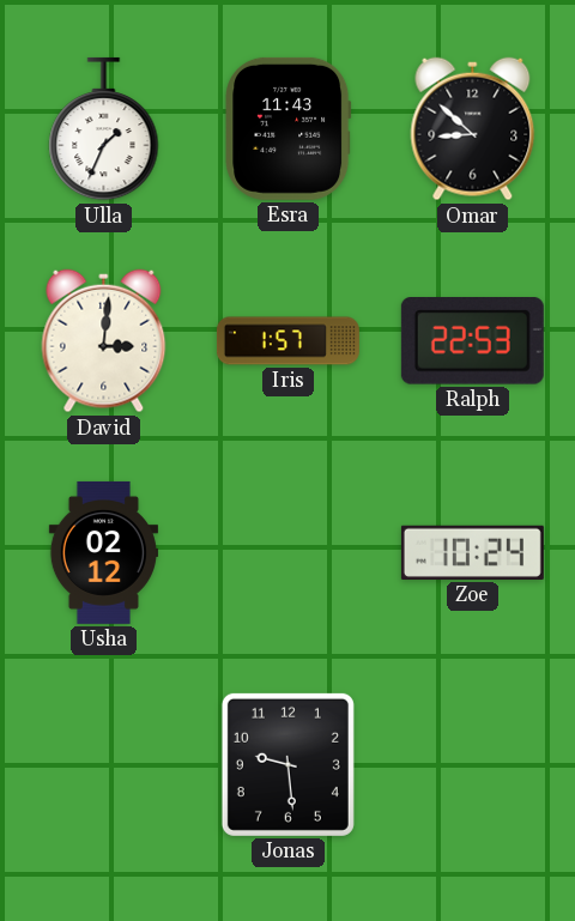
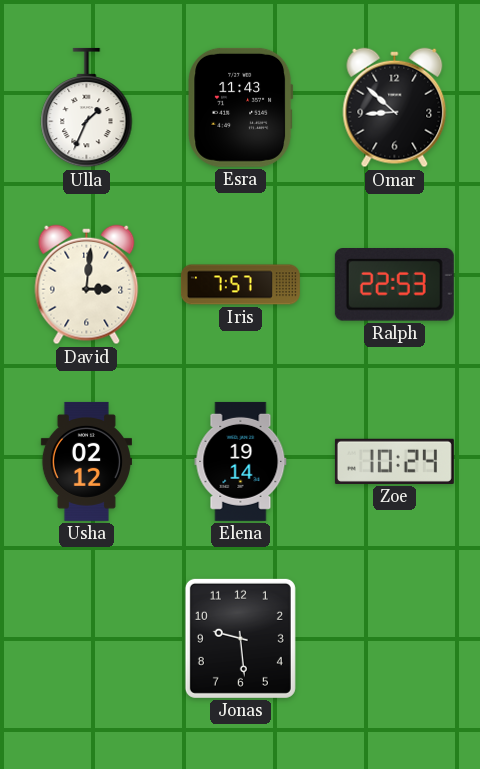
Iris: 1:57 -> 7:57
Elena: none -> 19:14
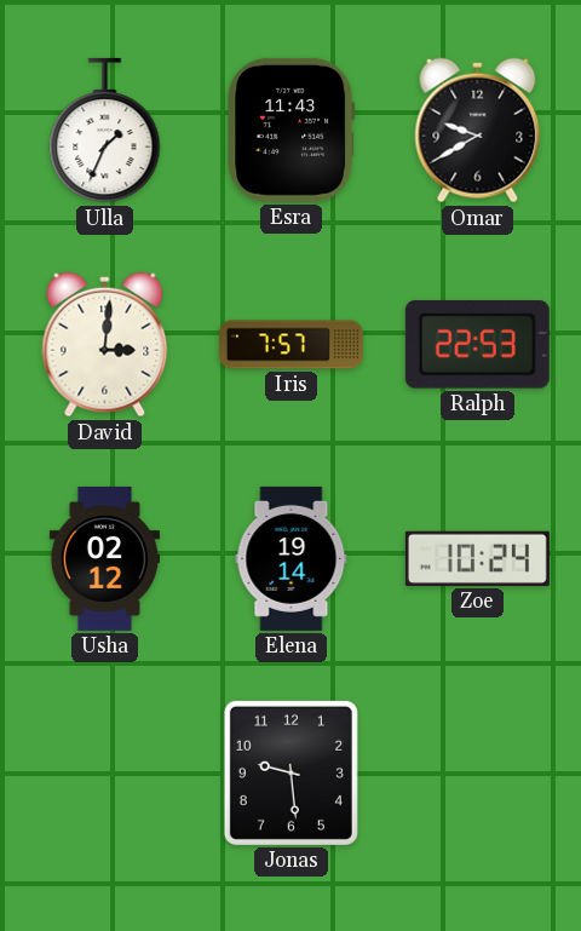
Omar: 8:52 -> 9:40
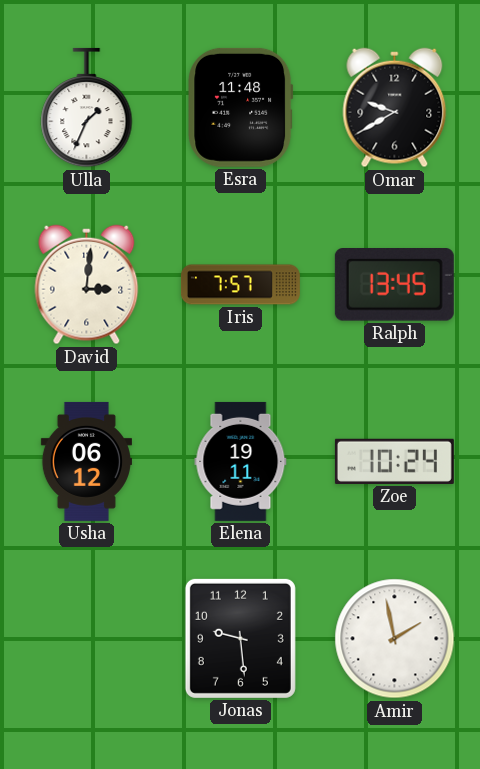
Esra: 11:43 -> 11:48
Ralph: 22:53 -> 13:45
Usha: 02:12 -> 06:12
Elena: 19:14 -> 19:11
Amir: none -> 1:58
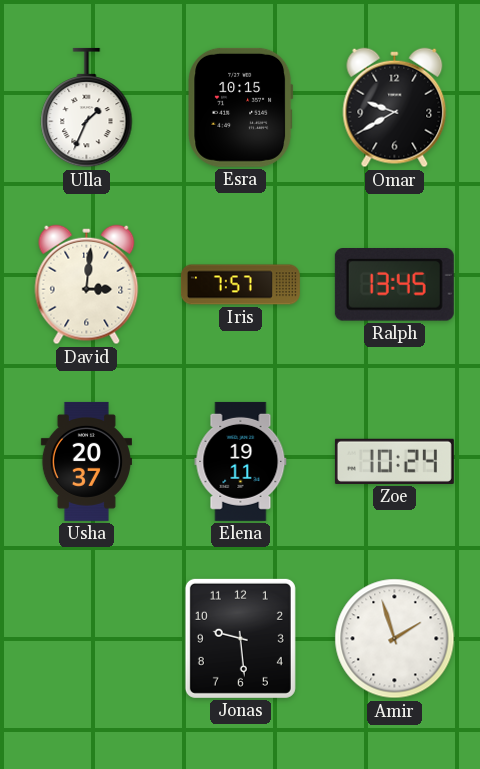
Esra: 11:48 -> 10:15
Usha: 06:12 -> 20:37
Amir: 1:58 -> 1:57
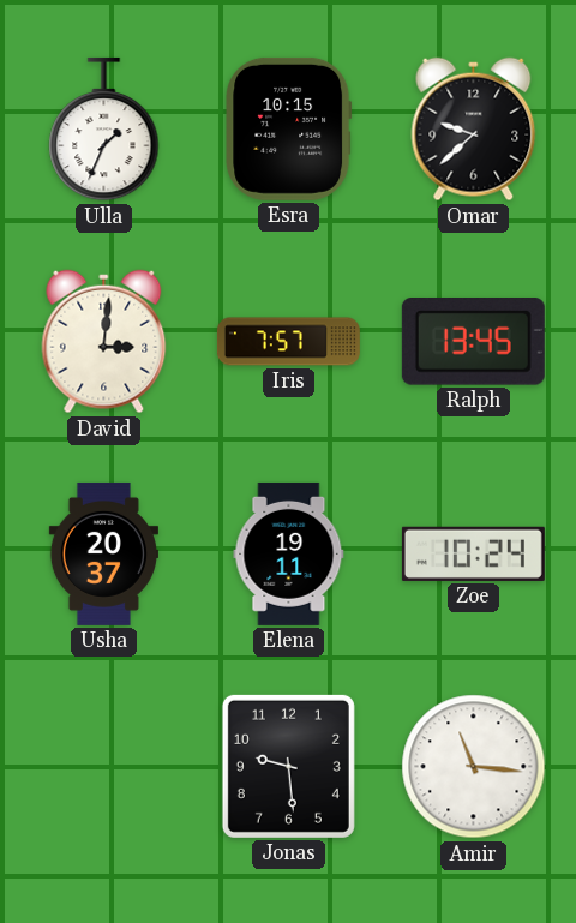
Omar: 9:40 -> 9:38
Amir: 1:57 -> 11:16
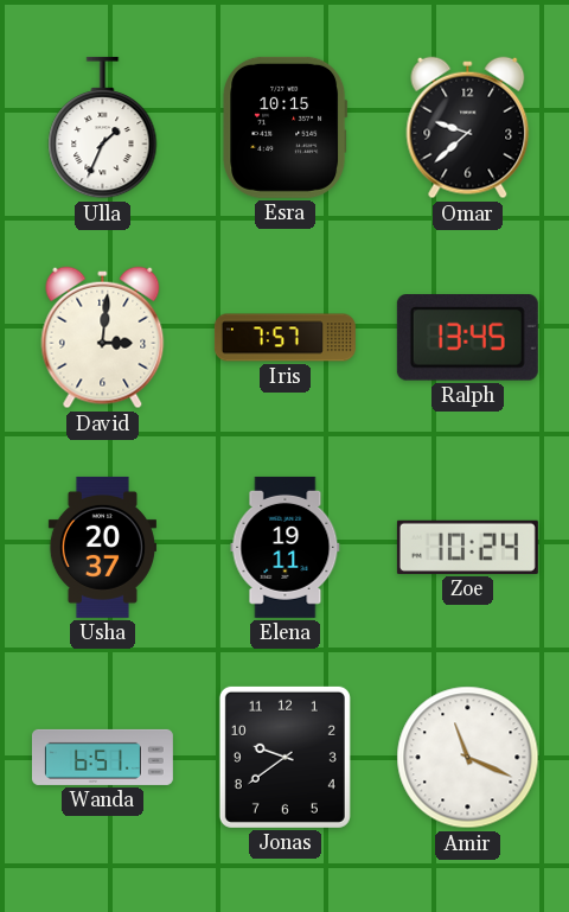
Wanda: none -> 6:51
Jonas: 9:29 -> 9:39
Amir: 11:16 -> 11:19
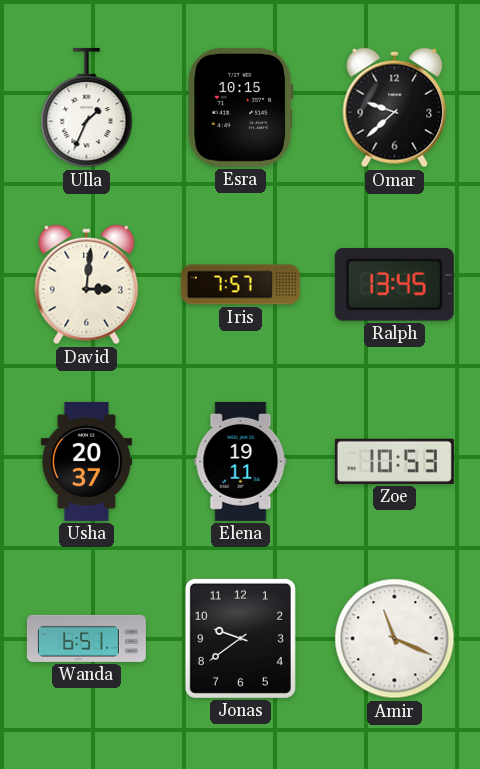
Zoe: 10:24 -> 10:53
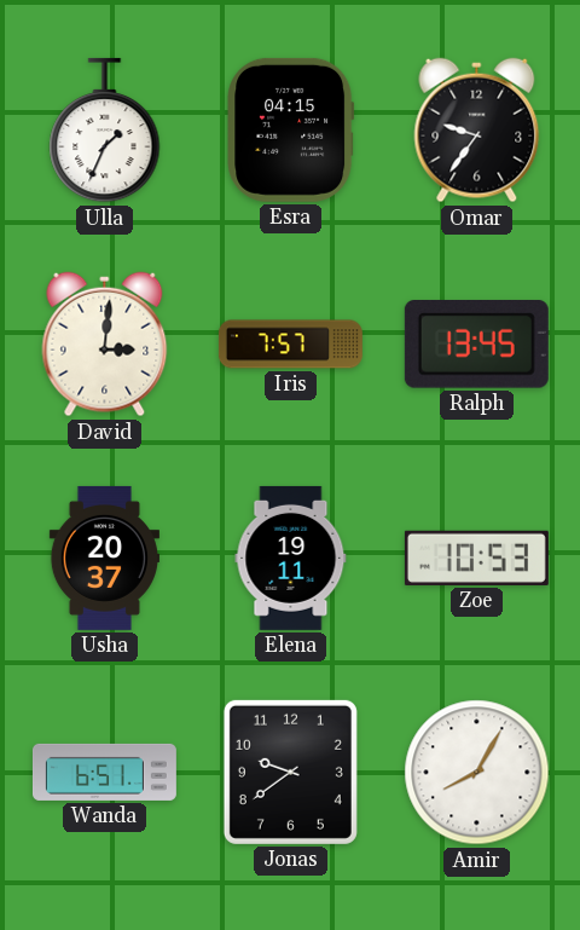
Esra: 10:15 -> 04:15
Omar: 9:38 -> 9:36
Amir: 11:19 -> 8:05
